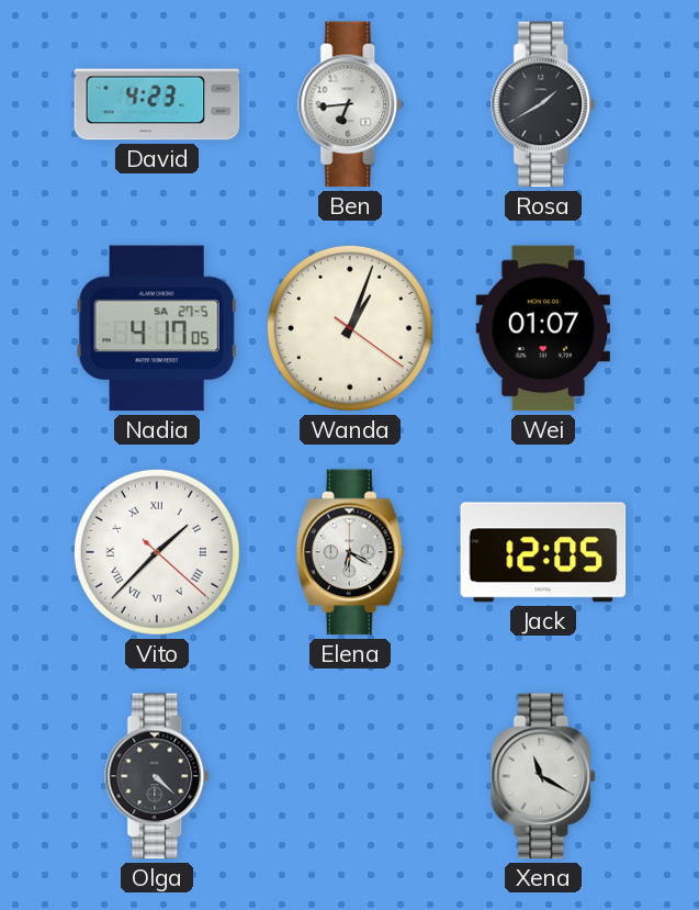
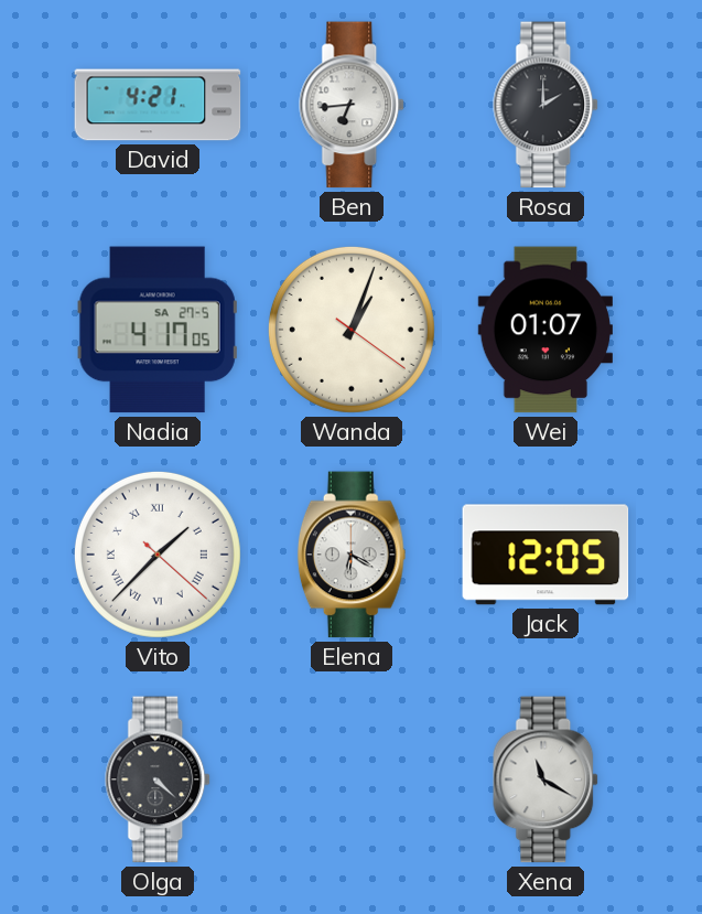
David: 4:23 -> 4:21
Rosa: 1:40 -> 2:00
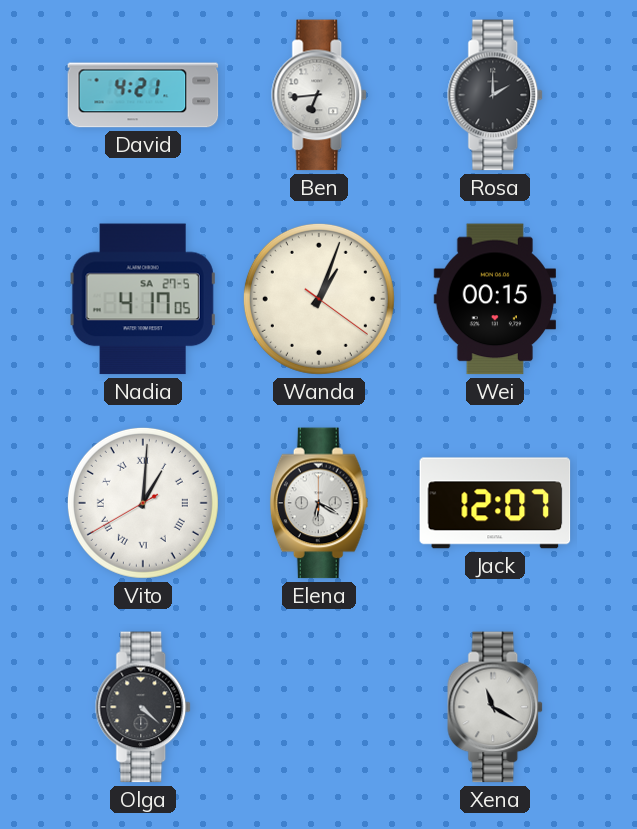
Wei: 01:07 -> 00:15
Vito: 1:37 -> 1:00
Jack: 12:05 -> 12:07
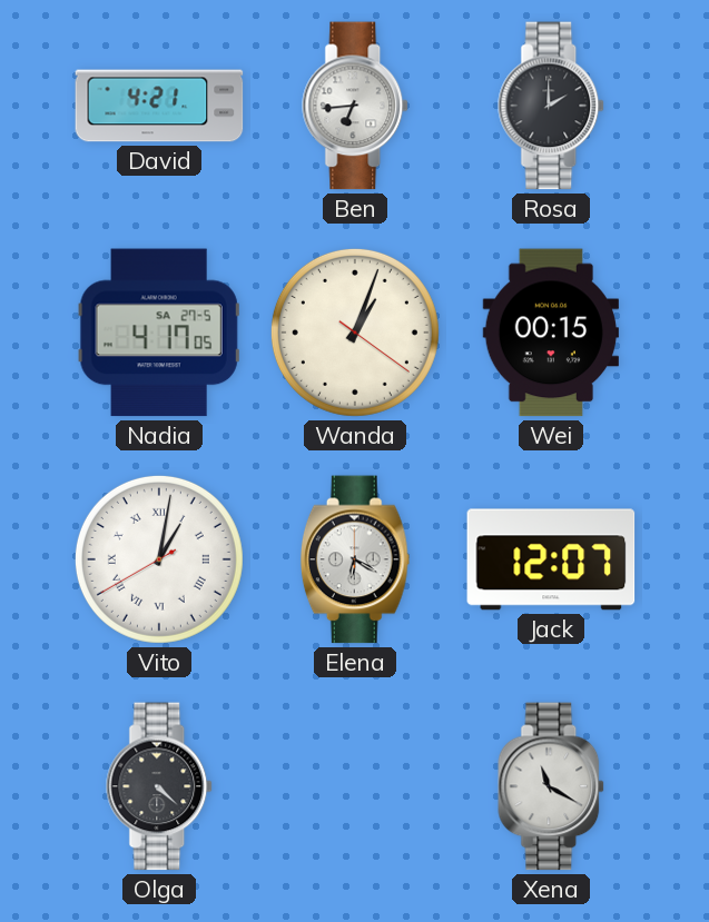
Vito: 1:00 -> 1:01
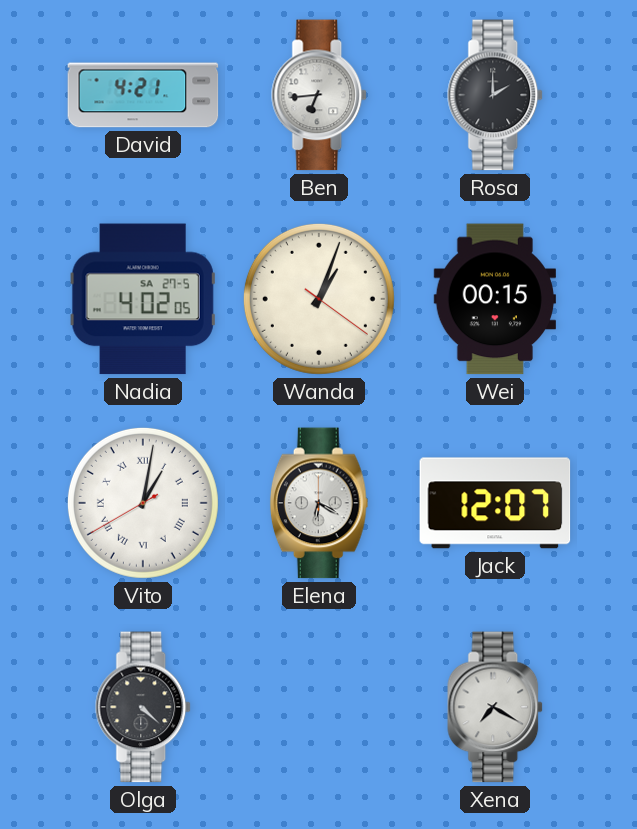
Nadia: 4:17 -> 4:02
Xena: 11:20 -> 7:20
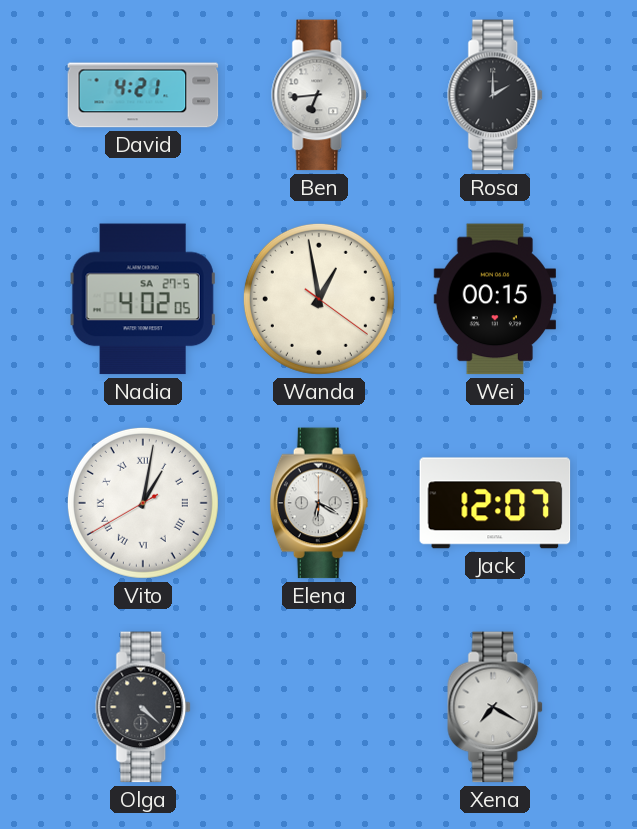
Wanda: 1:03 -> 12:58
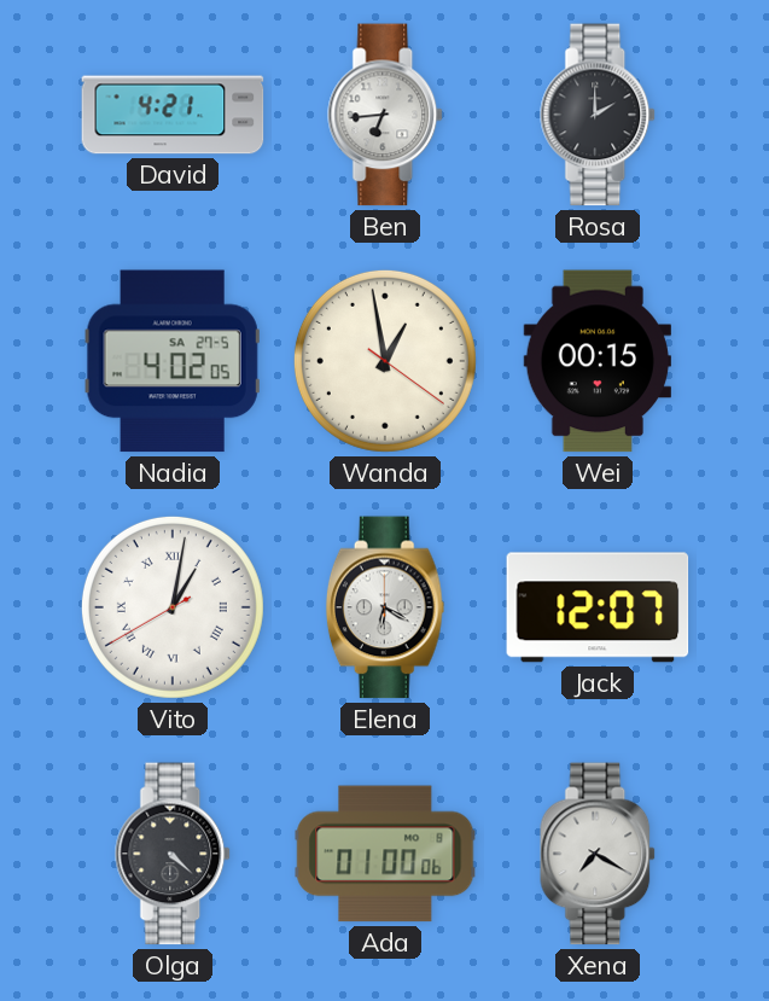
Ada: none -> 01:00
